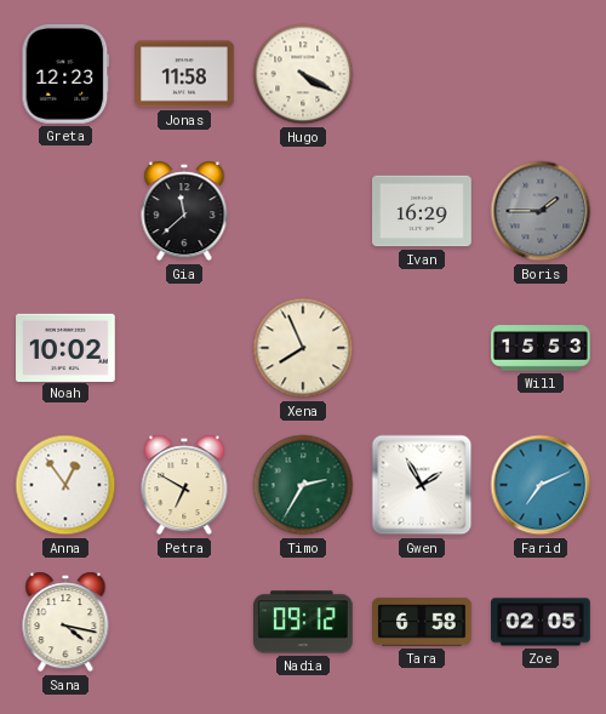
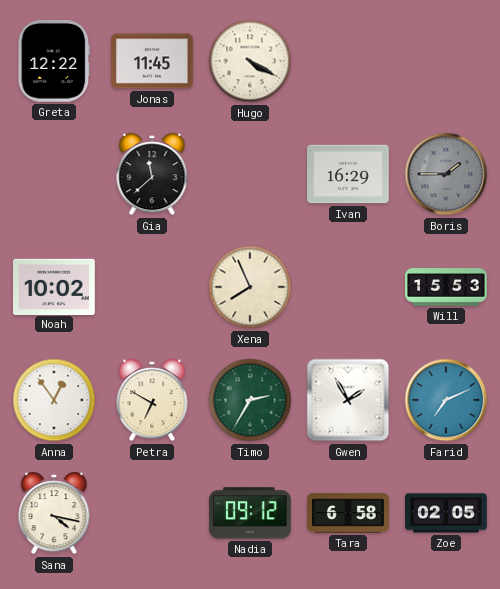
Greta: 12:23 -> 12:22
Jonas: 11:58 -> 11:45
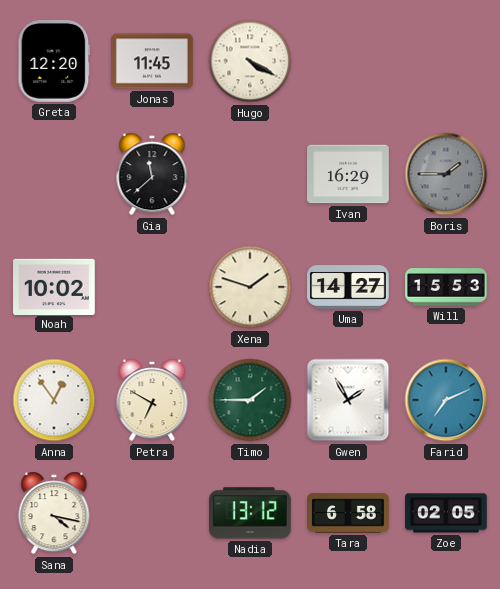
Greta: 12:22 -> 12:20
Xena: 7:56 -> 1:48
Uma: none -> 14:27
Timo: 2:35 -> 1:45
Nadia: 09:12 -> 13:12
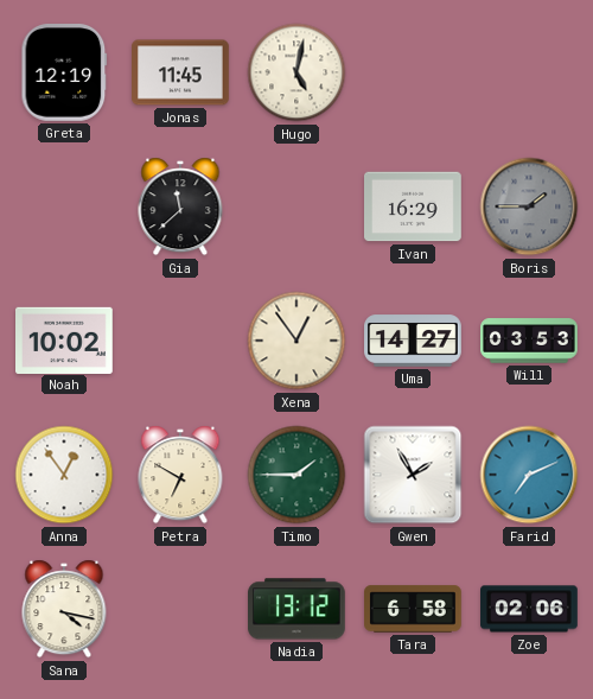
Greta: 12:20 -> 12:19
Hugo: 4:20 -> 5:02
Xena: 1:48 -> 12:54
Will: 15:53 -> 03:53
Zoe: 02:05 -> 02:06
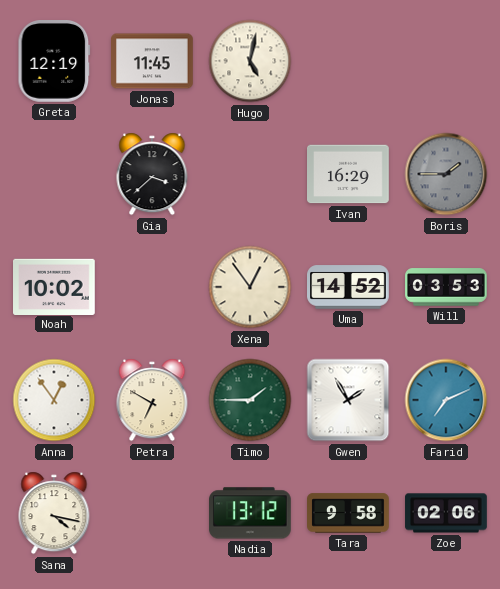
Gia: 11:38 -> 3:38
Uma: 14:27 -> 14:52
Tara: 6:58 -> 9:58
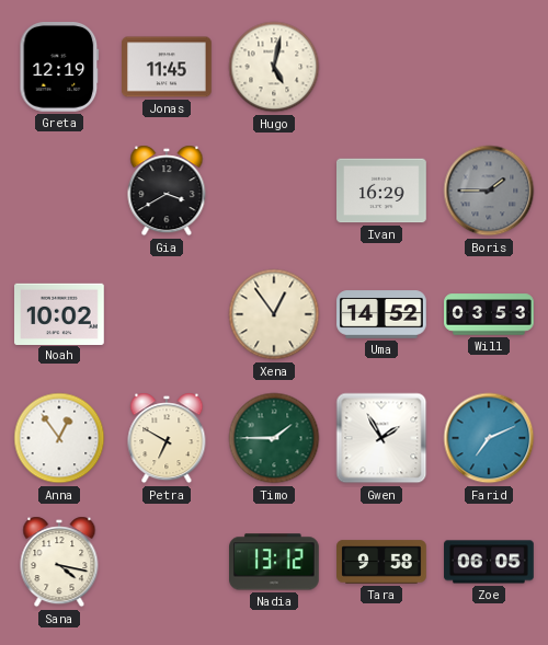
Gia: 3:38 -> 3:40
Zoe: 02:06 -> 06:05
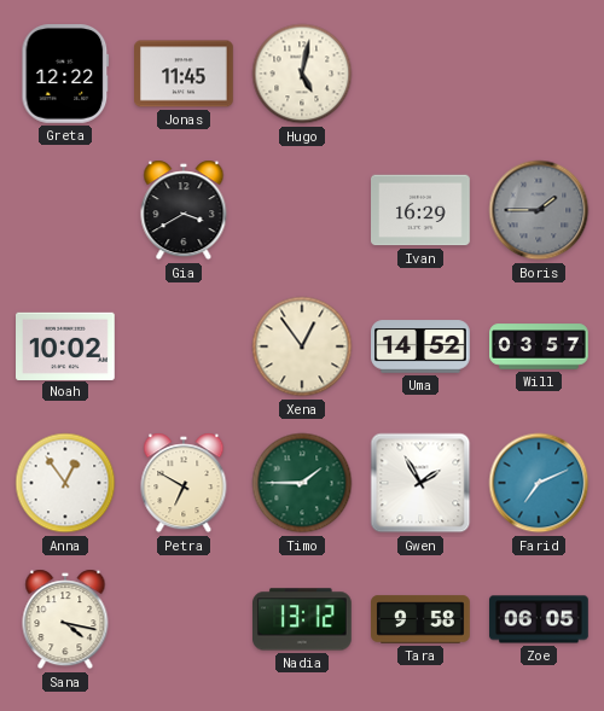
Greta: 12:19 -> 12:22
Will: 03:53 -> 03:57
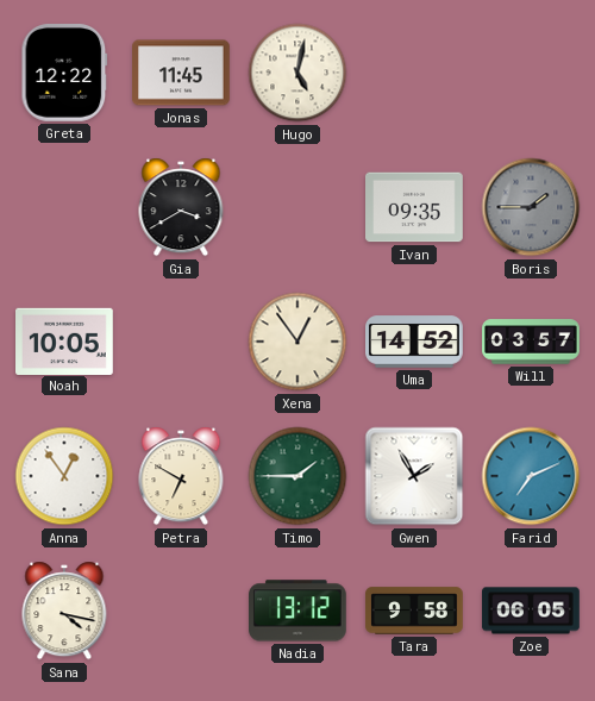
Ivan: 16:29 -> 09:35
Noah: 10:02 -> 10:05
